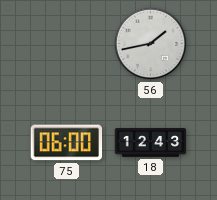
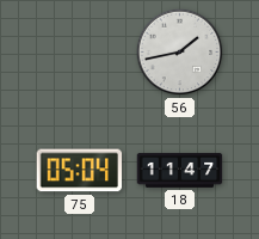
75: 06:00 -> 05:04
18: 12:43 -> 11:47
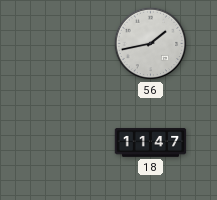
75: 05:04 -> none
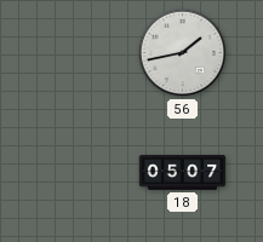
18: 11:47 -> 05:07
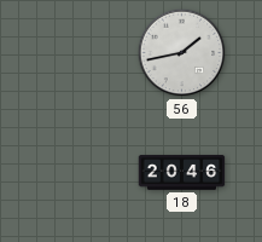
18: 05:07 -> 20:46
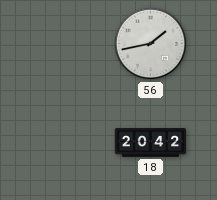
18: 20:46 -> 20:42
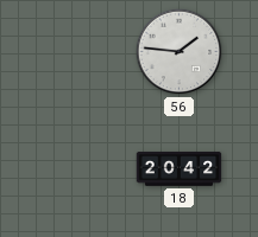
56: 1:43 -> 1:46
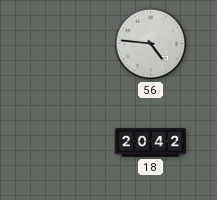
56: 1:46 -> 4:46
